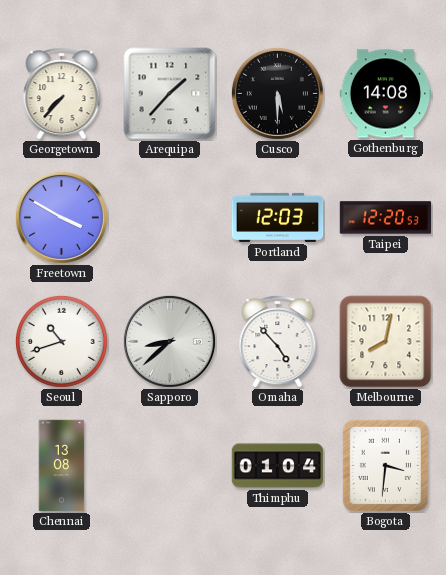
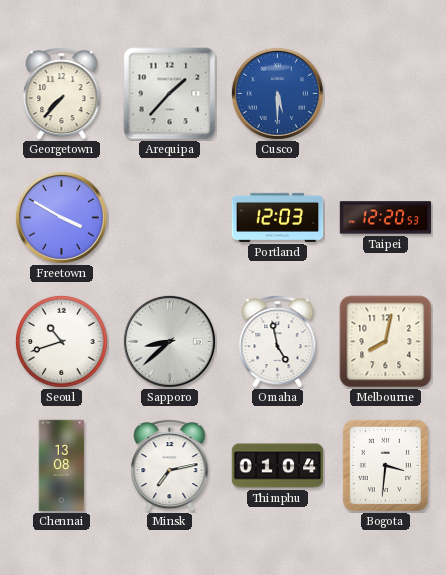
Cusco dial: black -> blue
Gothenburg: 14:08 -> none
Omaha: 4:53 -> 4:58
Minsk: none -> 7:13
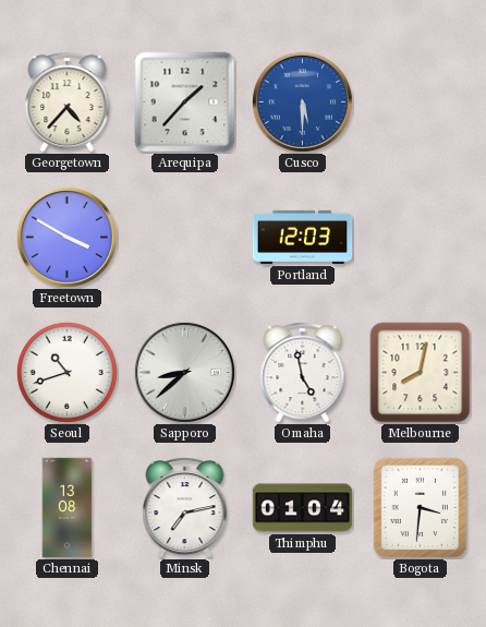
Georgetown: 7:37 -> 4:37
Taipei: 12:20 -> none
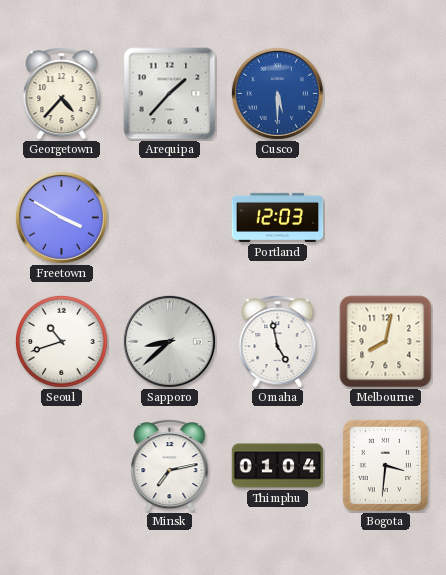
Chennai: 13:08 -> none
